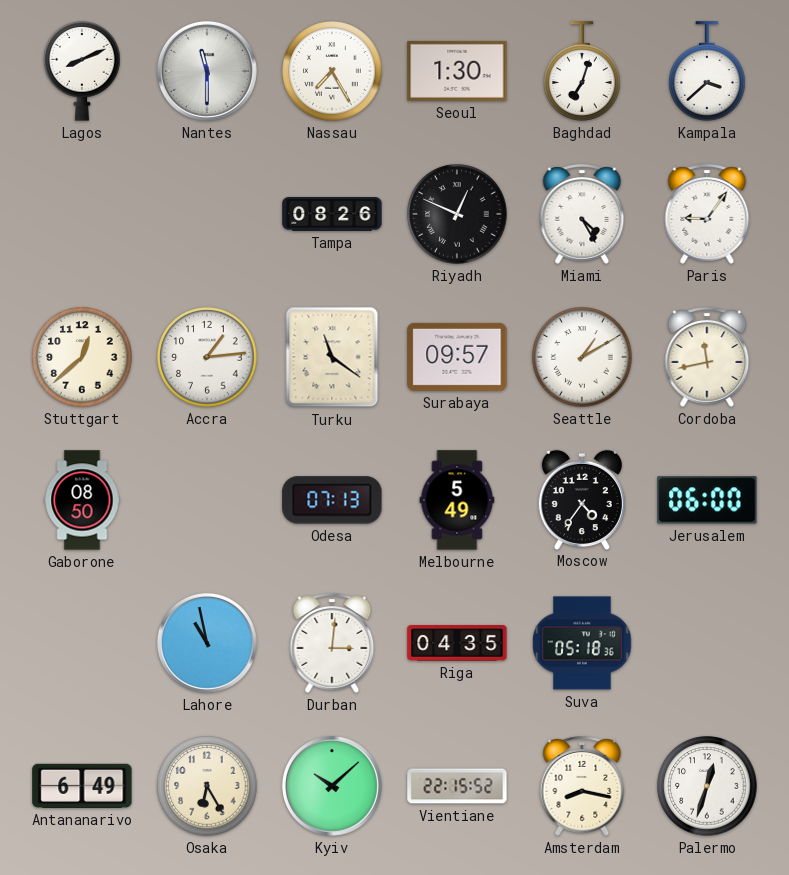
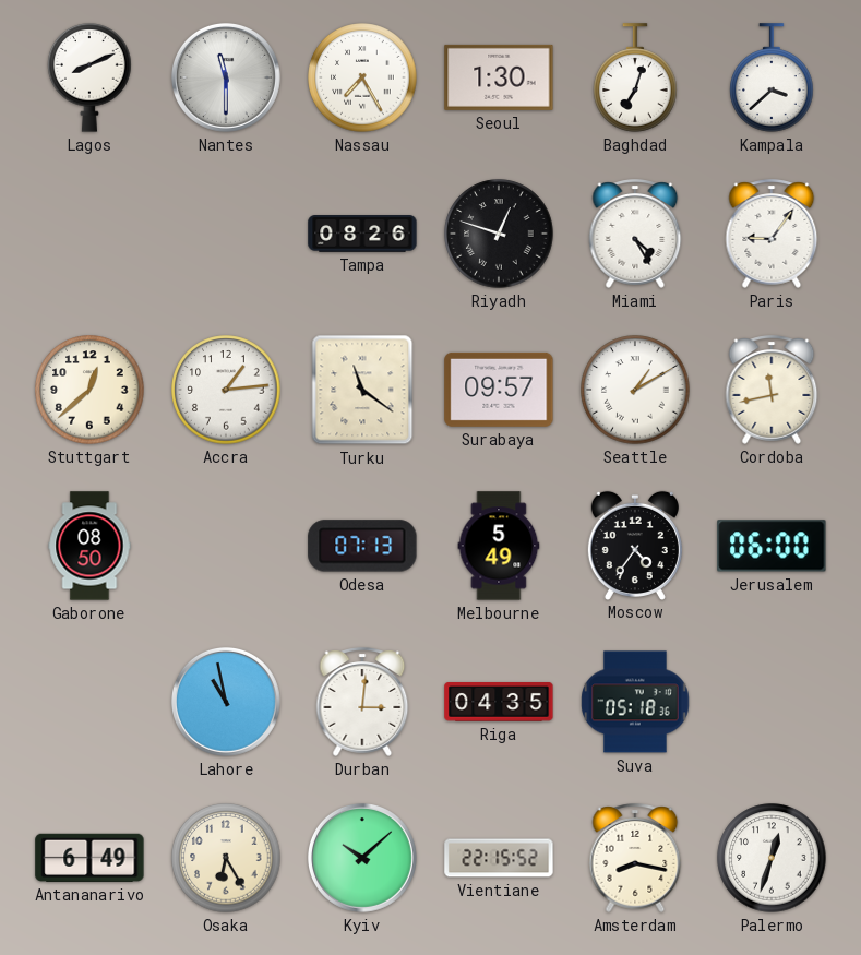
Riyadh: 12:49 -> 12:48
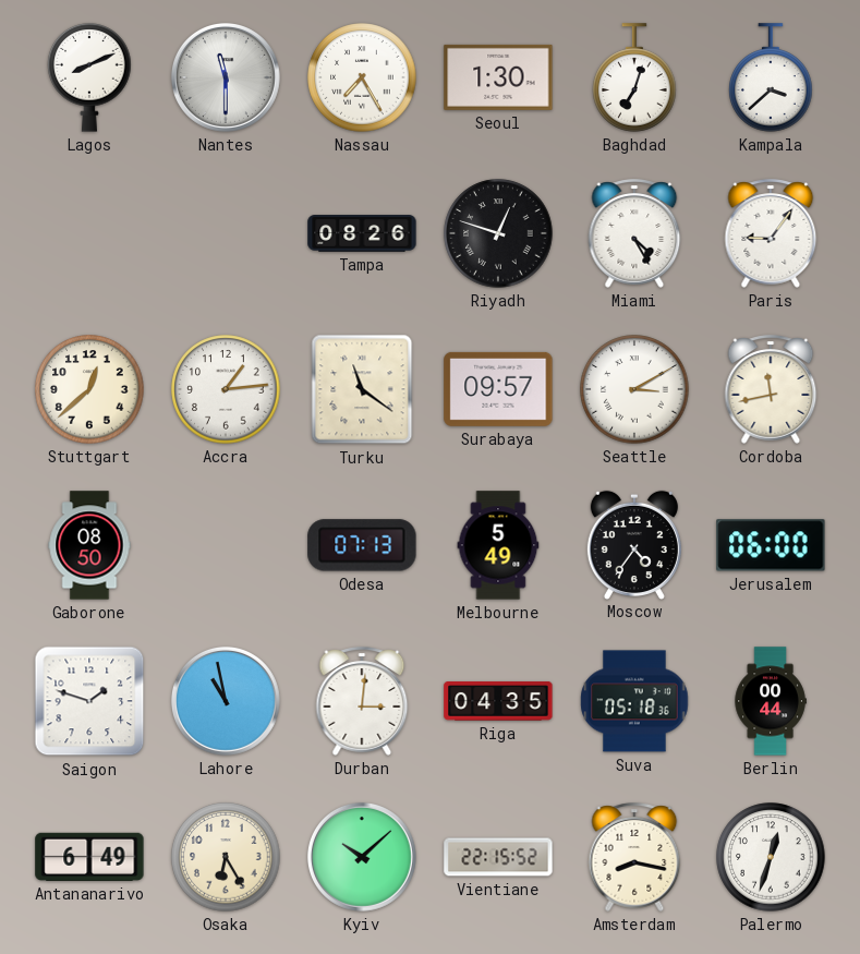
Seattle: 1:10 -> 3:10
Saigon: none -> 1:48
Berlin: none -> 00:44
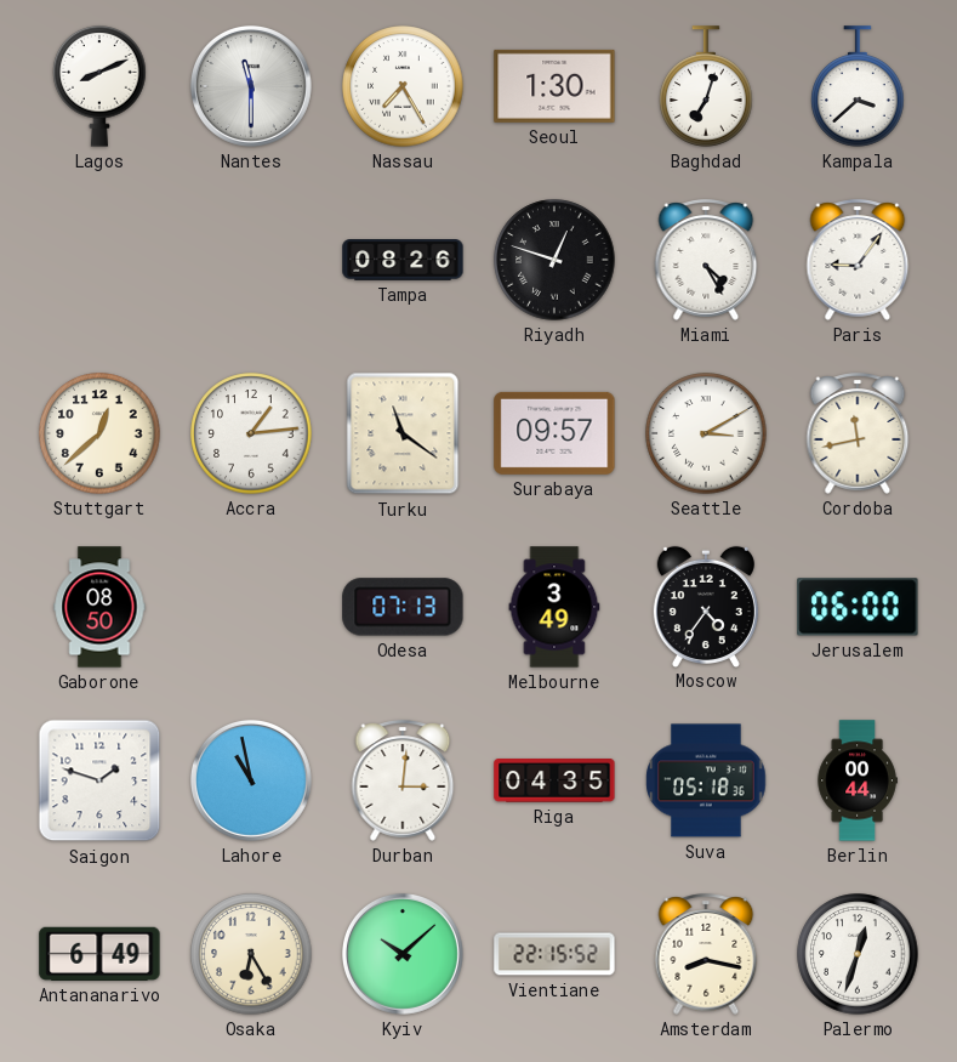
Melbourne: 5:49 -> 3:49
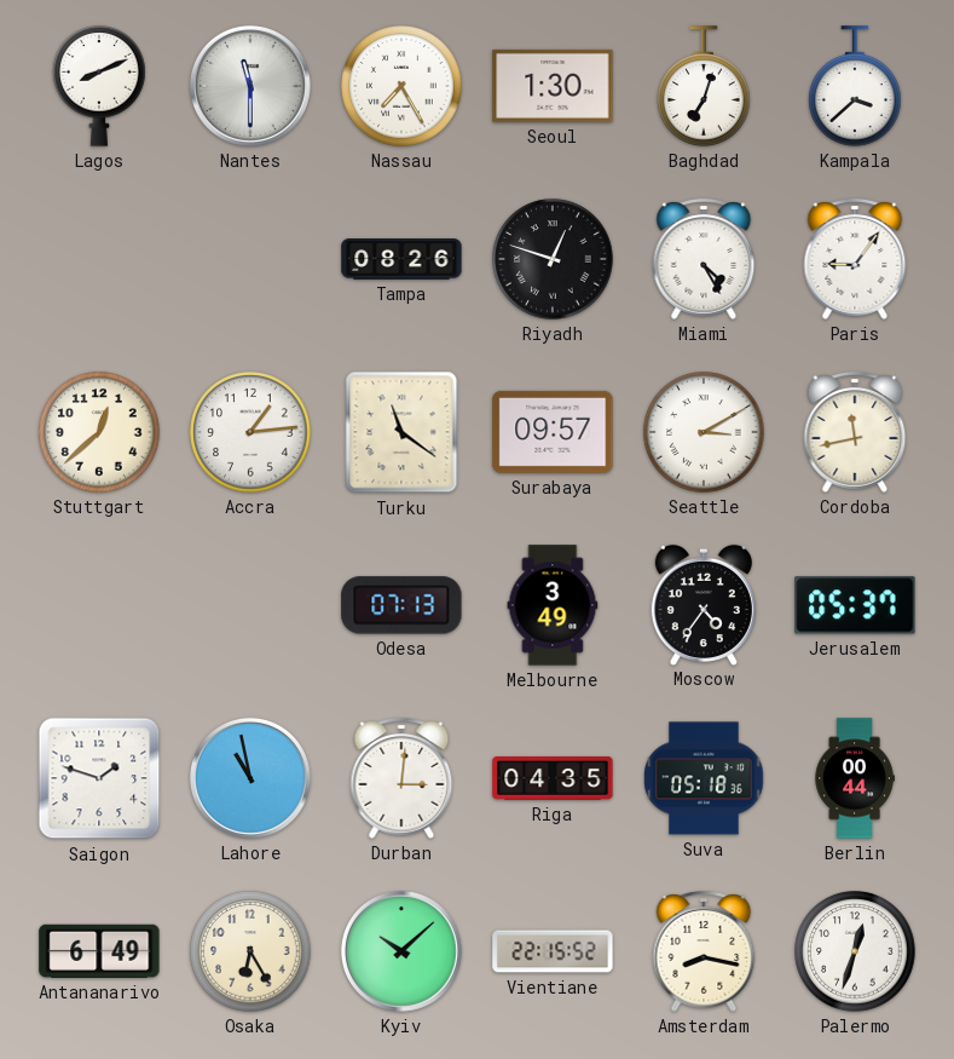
Gaborone: 08:50 -> none
Jerusalem: 06:00 -> 05:37
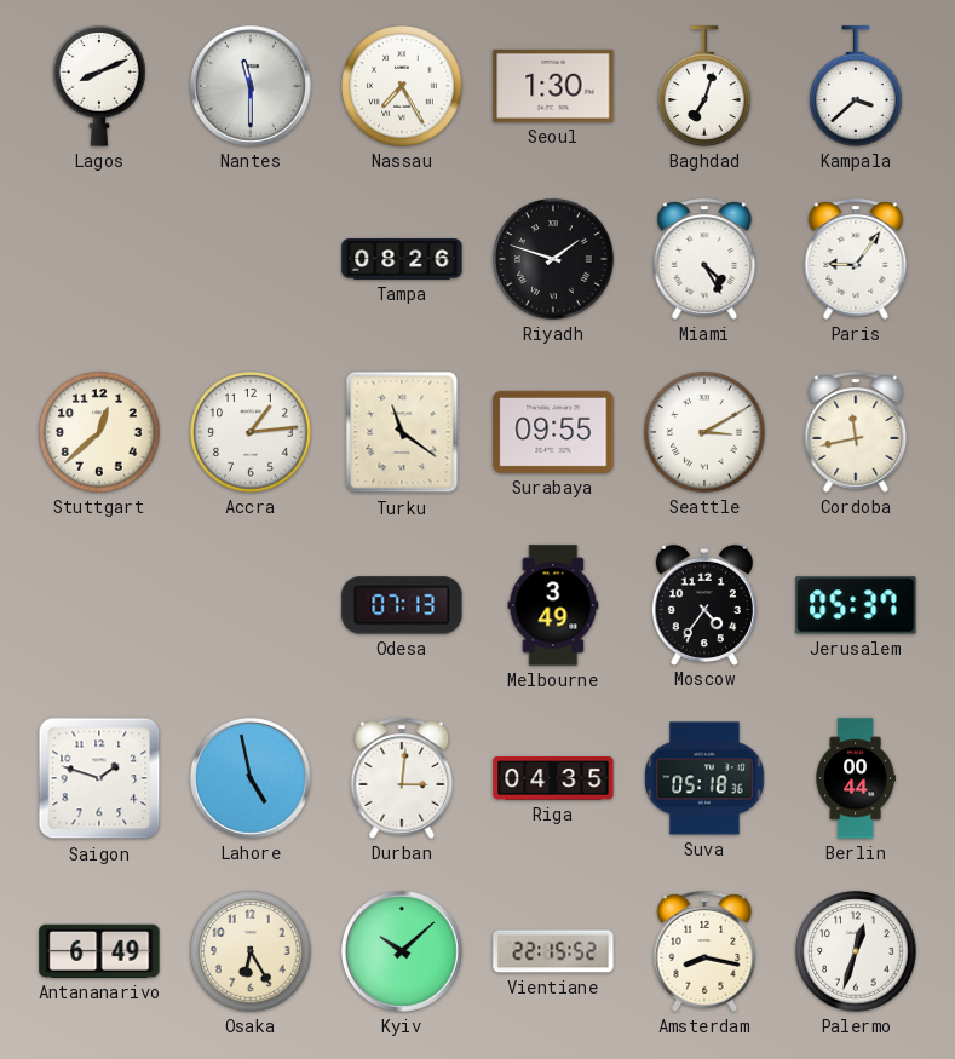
Riyadh: 12:48 -> 1:48
Surabaya: 09:57 -> 09:55
Lahore: 10:58 -> 4:58
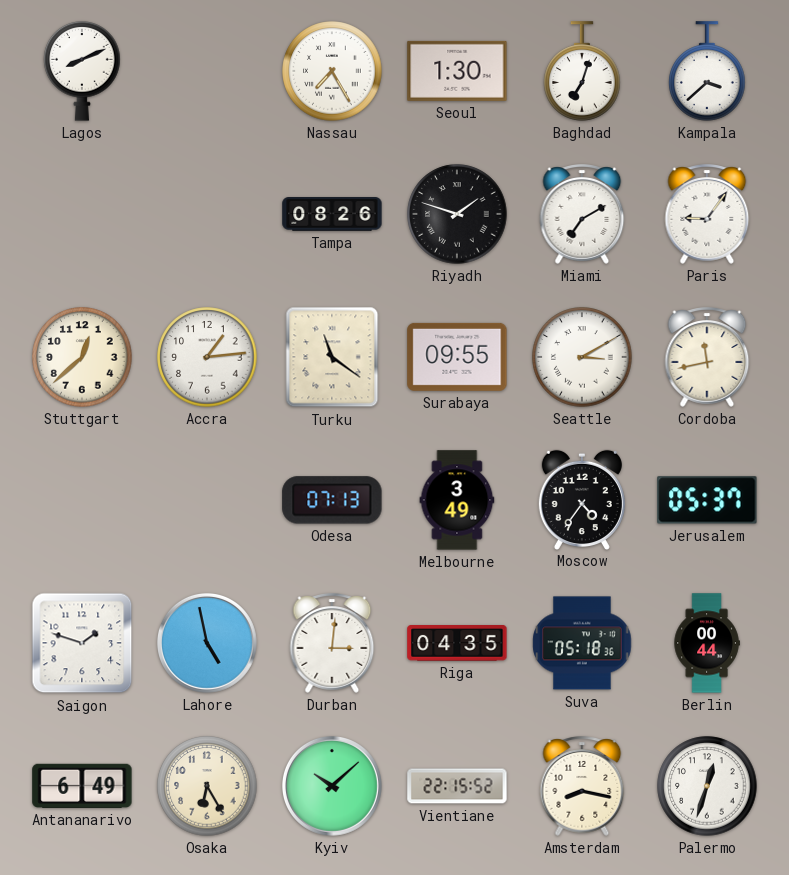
Nantes: 11:30 -> none
Miami: 4:25 -> 7:10
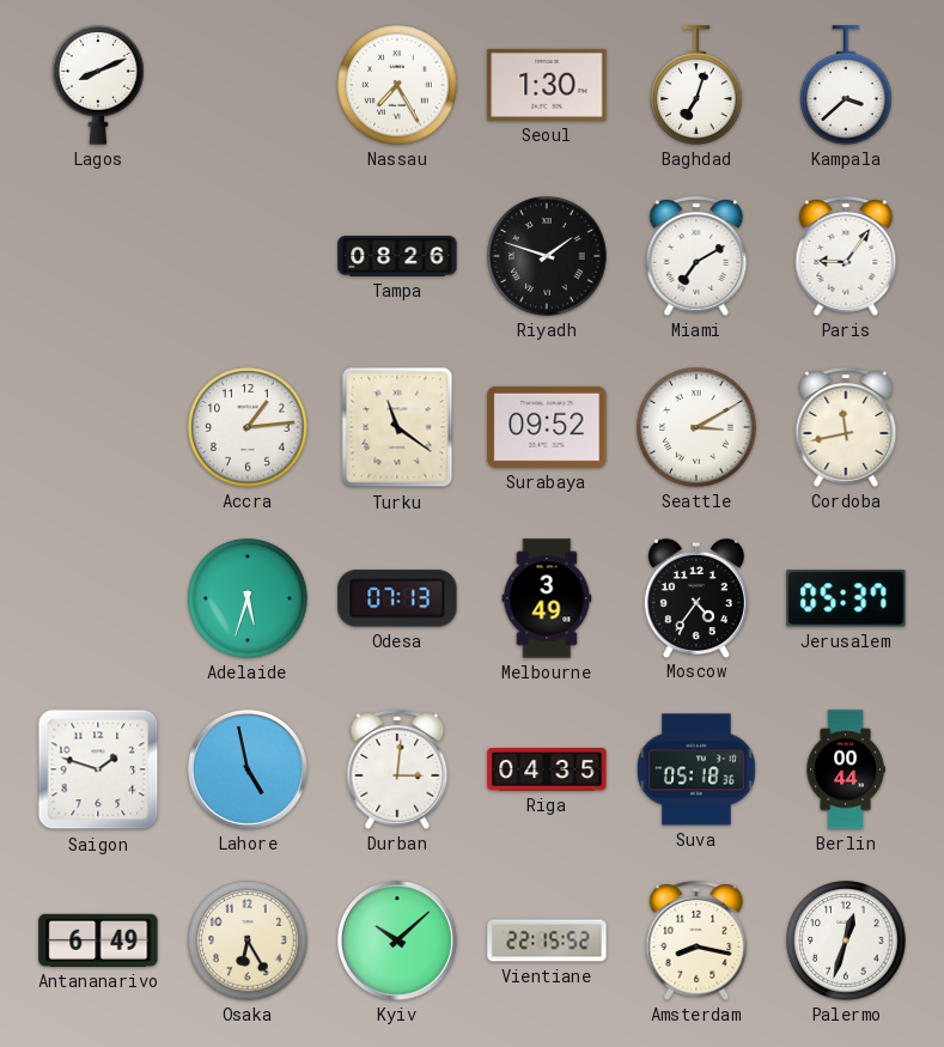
Stuttgart: 12:38 -> none
Surabaya: 09:55 -> 09:52
Adelaide: none -> 5:33
